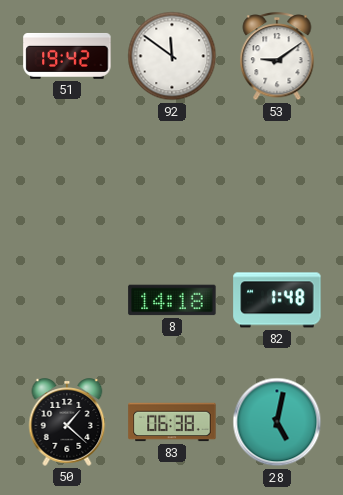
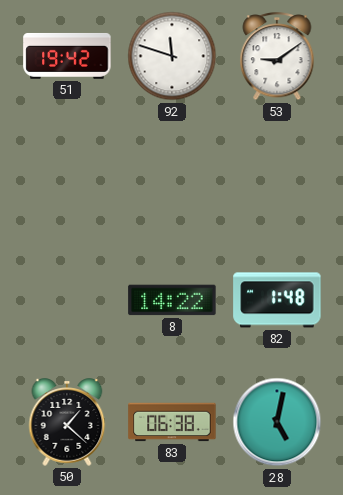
92: 11:51 -> 11:48
8: 14:18 -> 14:22
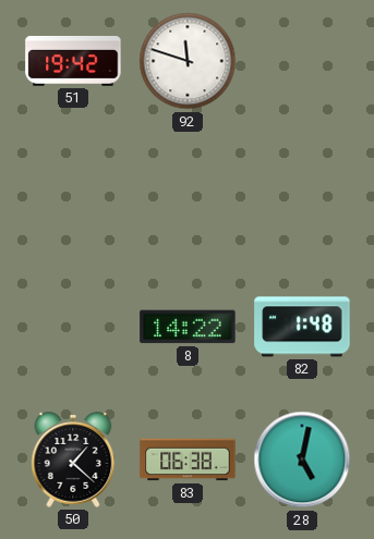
53: 9:09 -> none
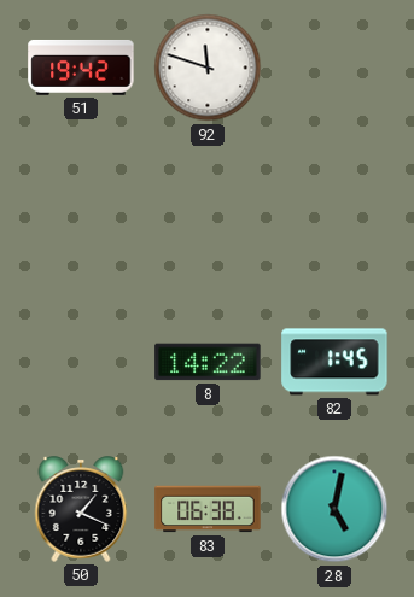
82: 1:48 -> 1:45
50: 1:22 -> 1:19
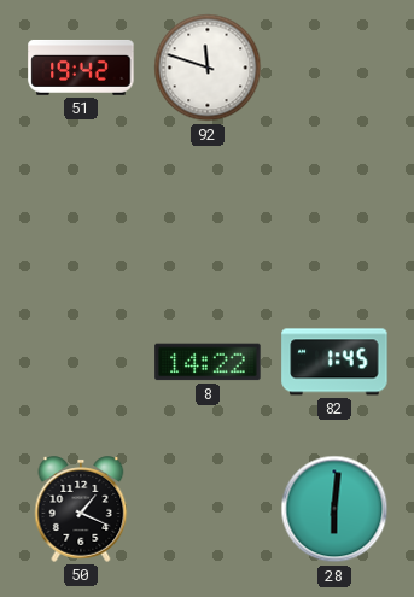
83: 06:38 -> none
28: 5:02 -> 6:01
